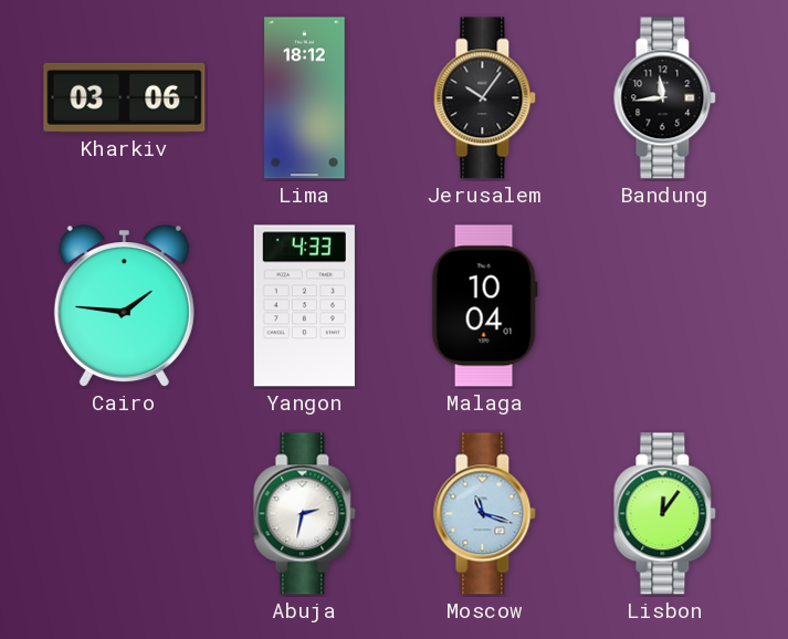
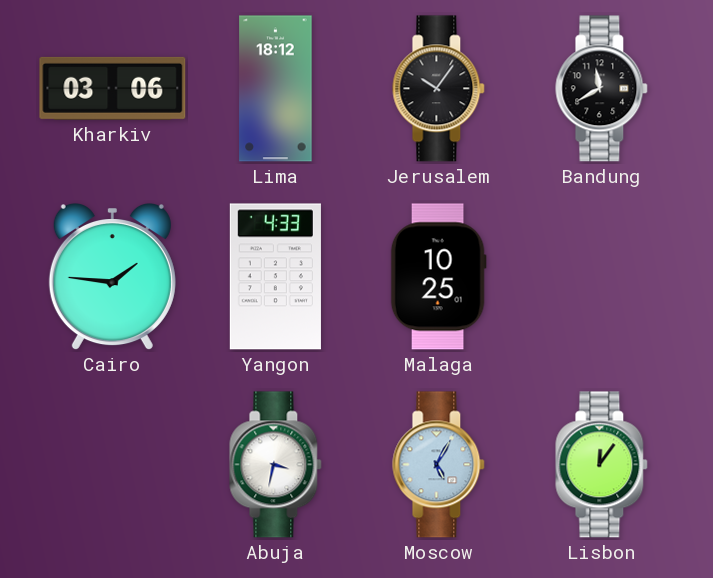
Bandung: 11:44 -> 11:40
Malaga: 10:04 -> 10:25
Abuja: 2:32 -> 3:32
Moscow: 11:18 -> 5:05
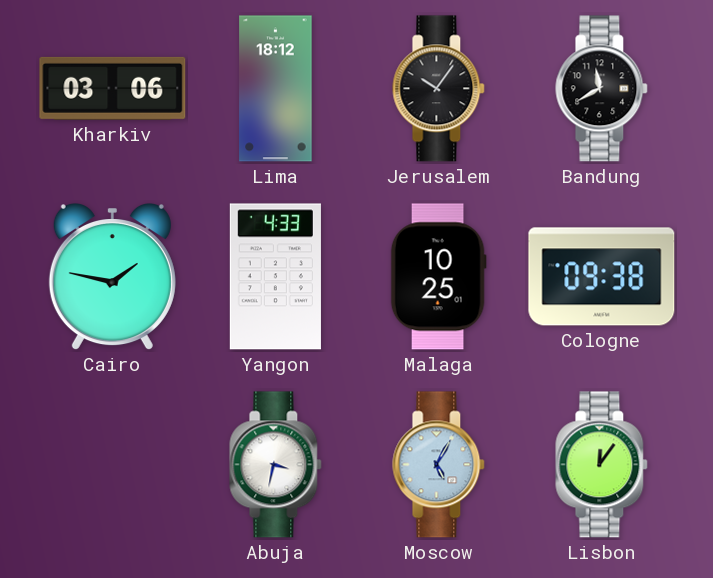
Cairo: 1:46 -> 1:47
Cologne: none -> 09:38
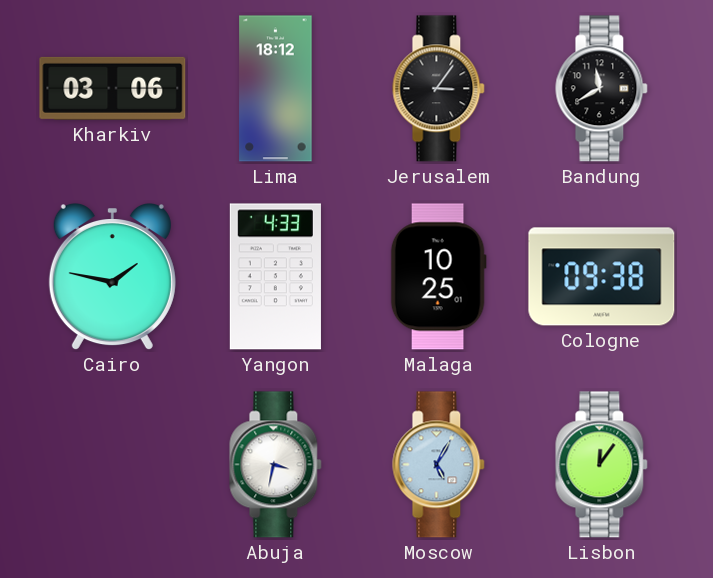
Jerusalem: 10:06 -> 3:06
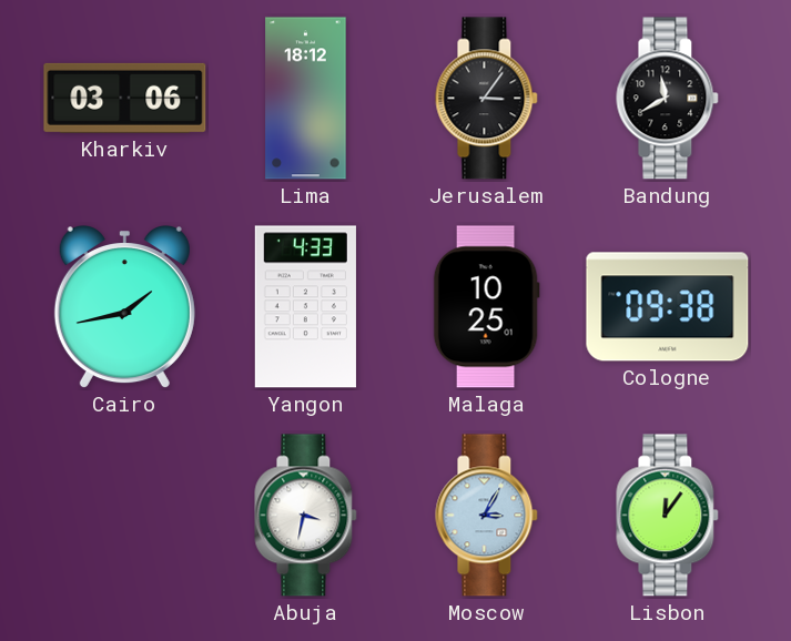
Cairo: 1:47 -> 1:43
Moscow: 5:05 -> 3:05
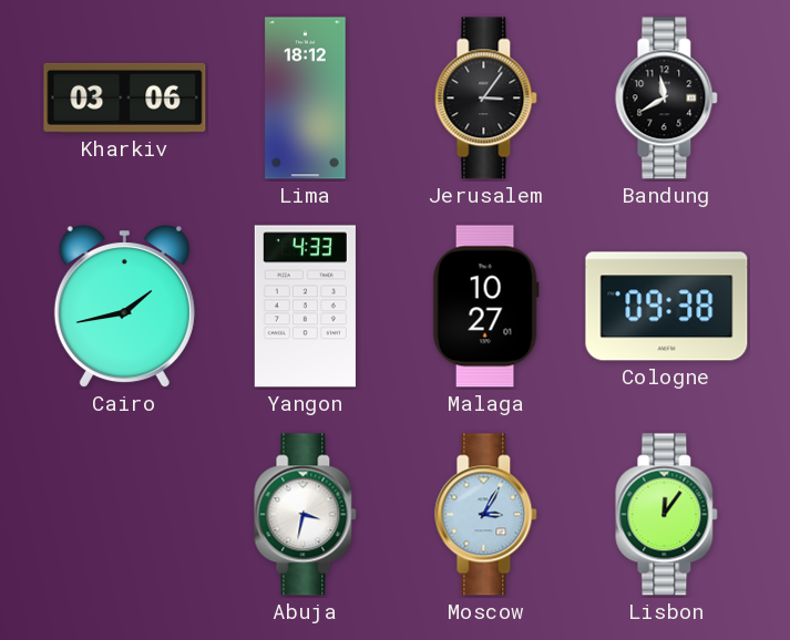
Malaga: 10:25 -> 10:27
